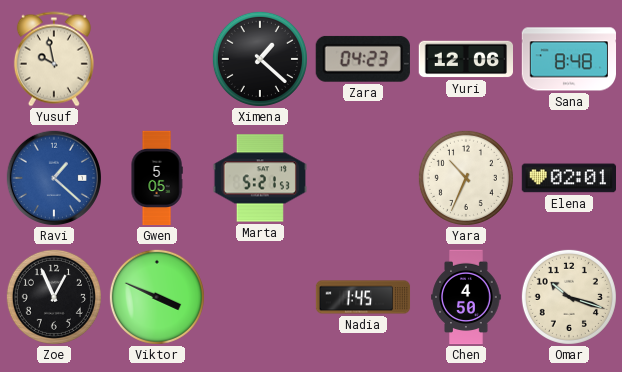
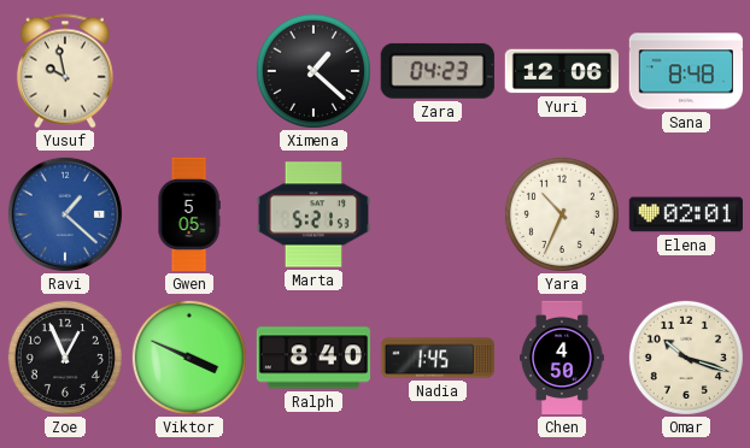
Ralph: none -> 8:40
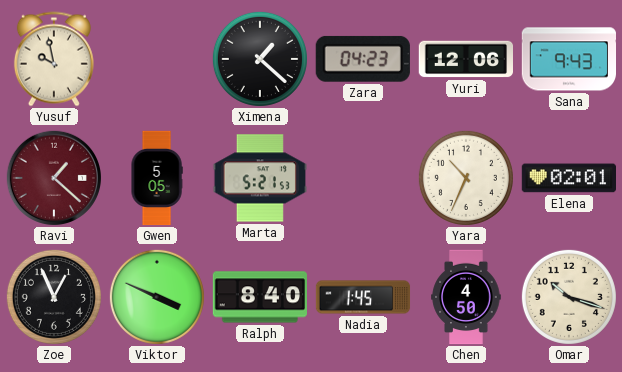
Sana: 8:48 -> 9:43
Ravi dial: blue -> burgundy
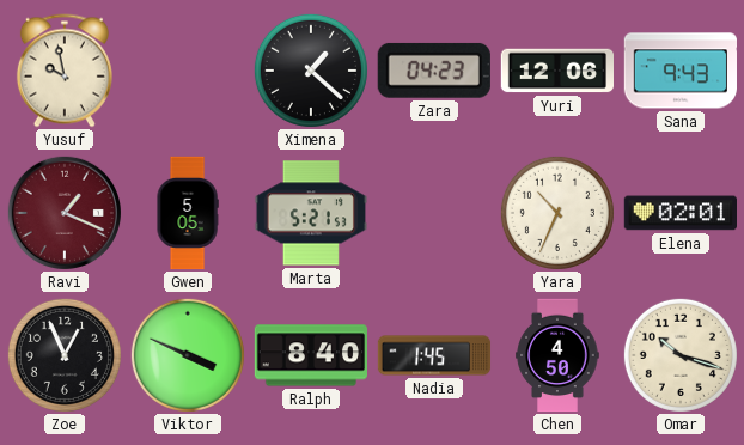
Ravi: 1:22 -> 1:19
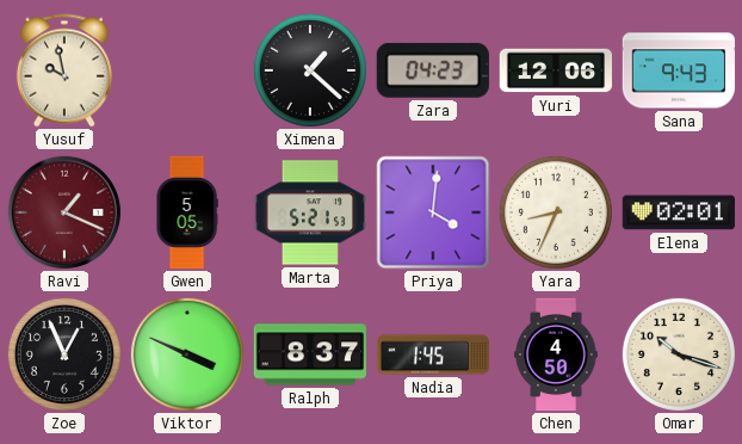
Priya: none -> 4:01
Yara: 10:34 -> 8:34
Ralph: 8:40 -> 8:37
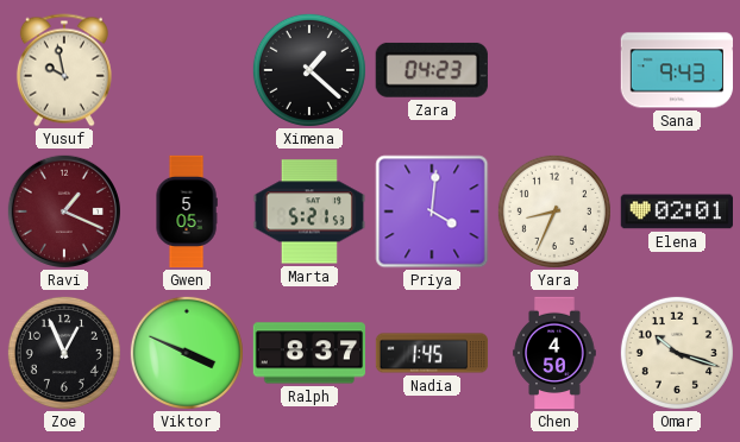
Yuri: 12:06 -> none
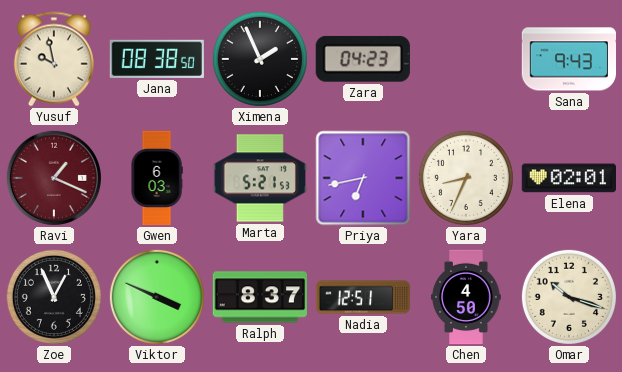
Jana: none -> 08:38
Ximena: 1:22 -> 1:56
Gwen: 5:05 -> 6:03
Priya: 4:01 -> 6:43
Nadia: 1:45 -> 12:51
